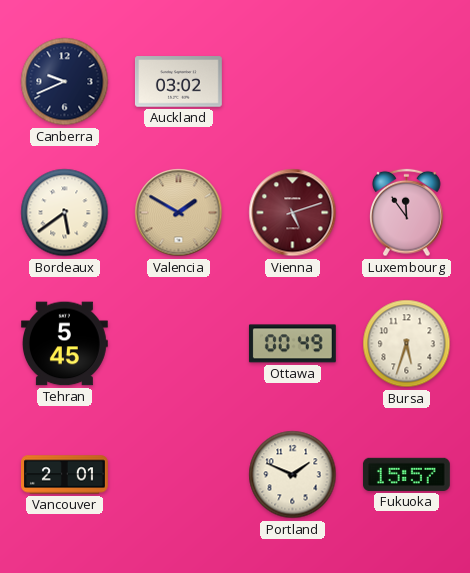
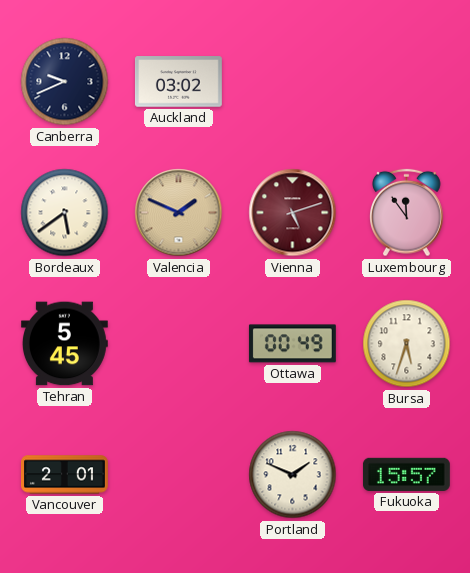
Valencia: 1:50 -> 1:49
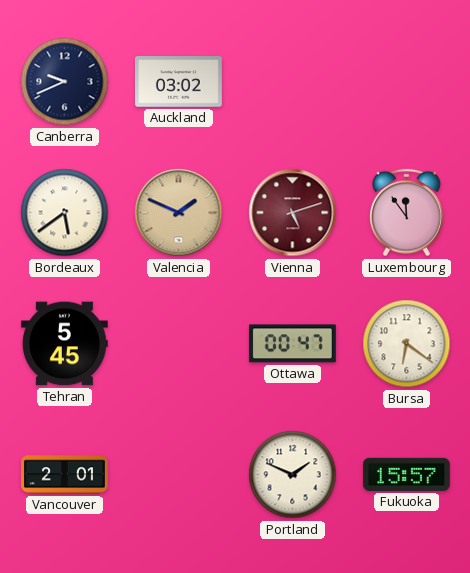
Ottawa: 00:49 -> 00:47
Bursa: 5:33 -> 6:21
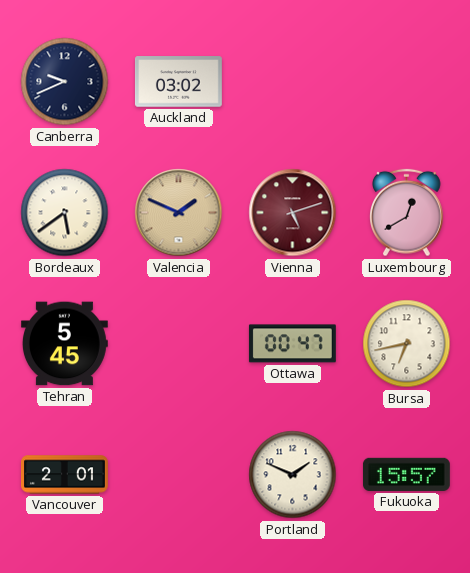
Luxembourg: 11:54 -> 12:40
Bursa: 6:21 -> 6:43
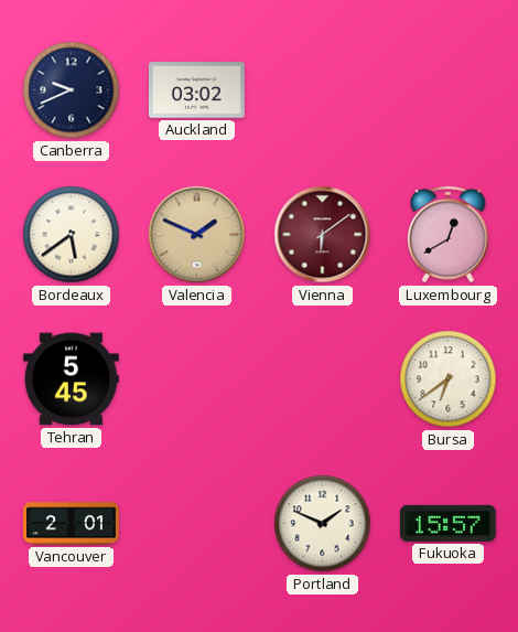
Vienna: 5:12 -> 6:09
Ottawa: 00:47 -> none
Bursa: 6:43 -> 6:39
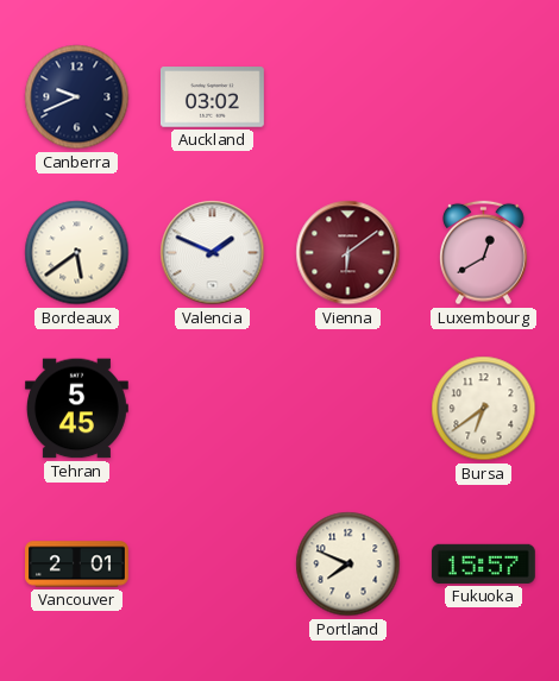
Valencia dial: champagne -> white
Portland: 1:49 -> 7:49
